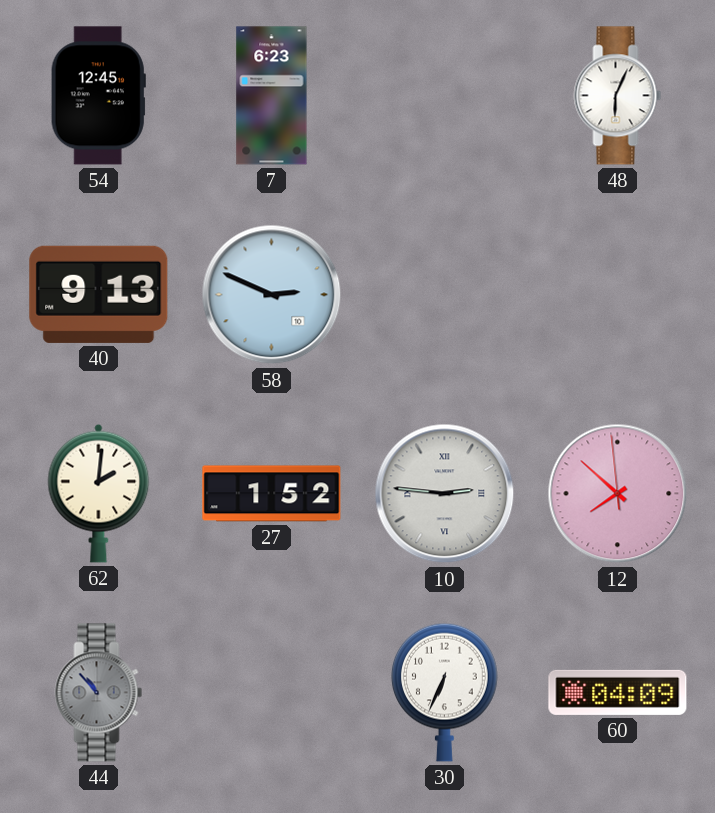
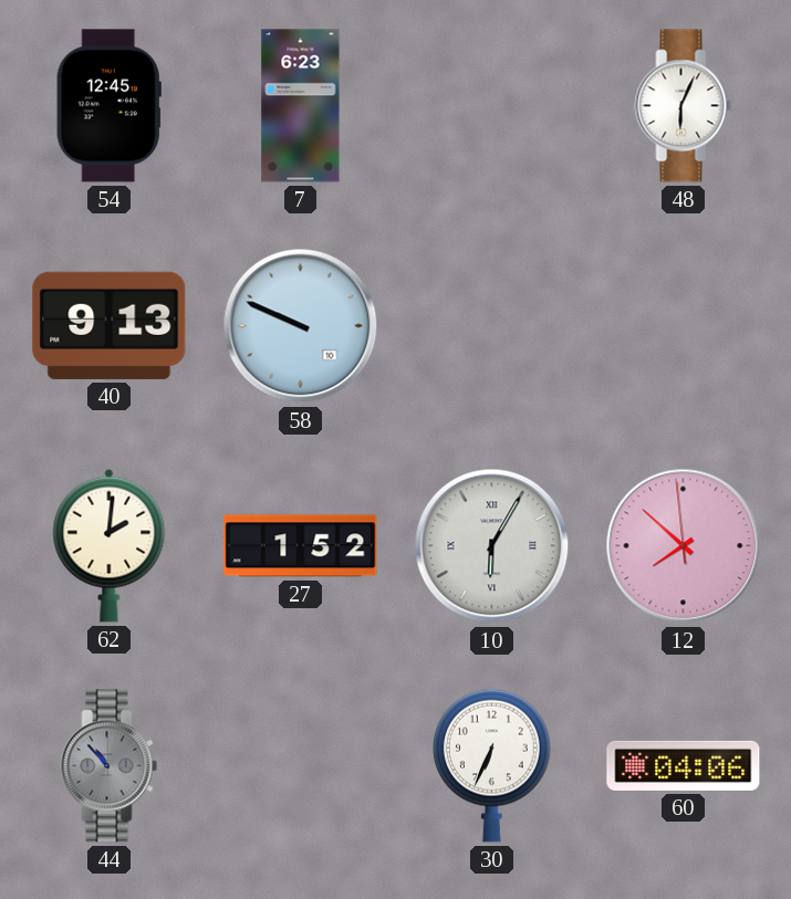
58: 2:49 -> 9:49
10: 2:46 -> 6:05
60: 04:09 -> 04:06
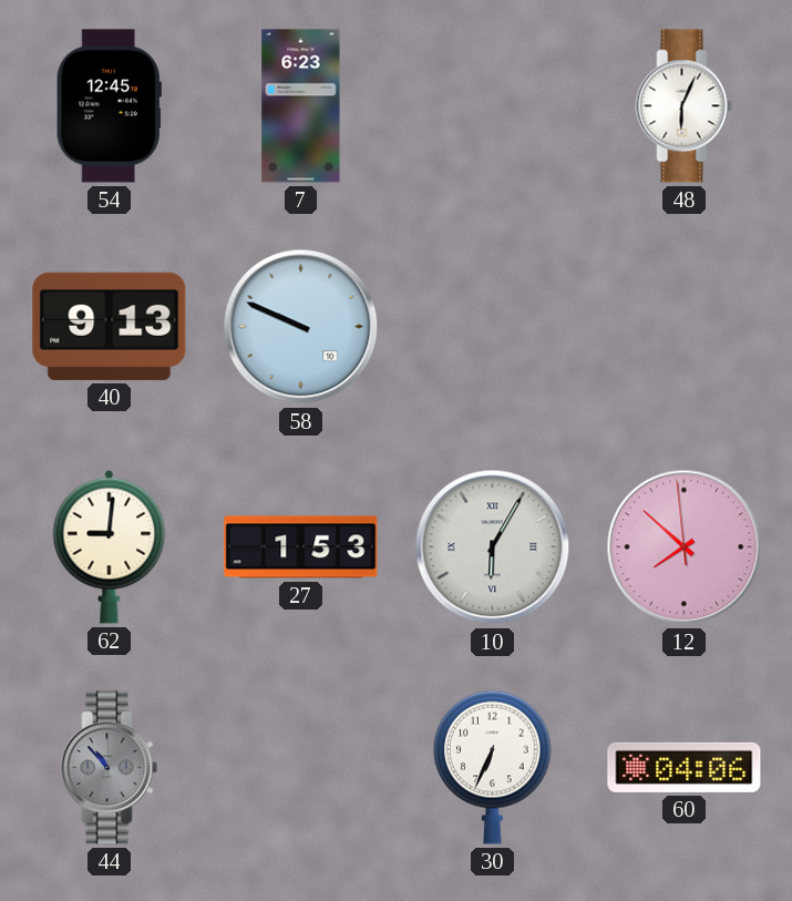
62: 2:01 -> 9:01
27: 1:52 -> 1:53
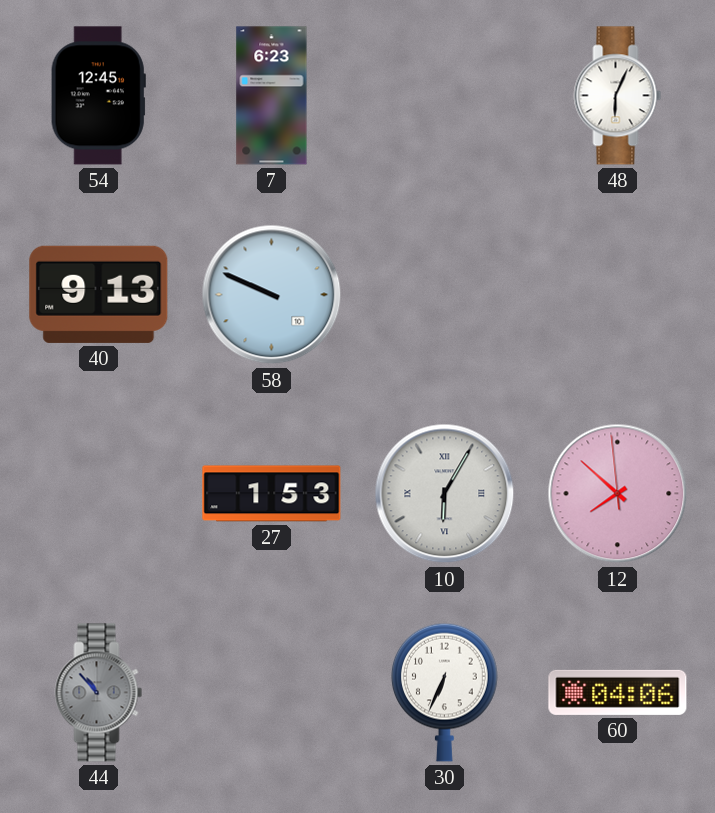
62: 9:01 -> none
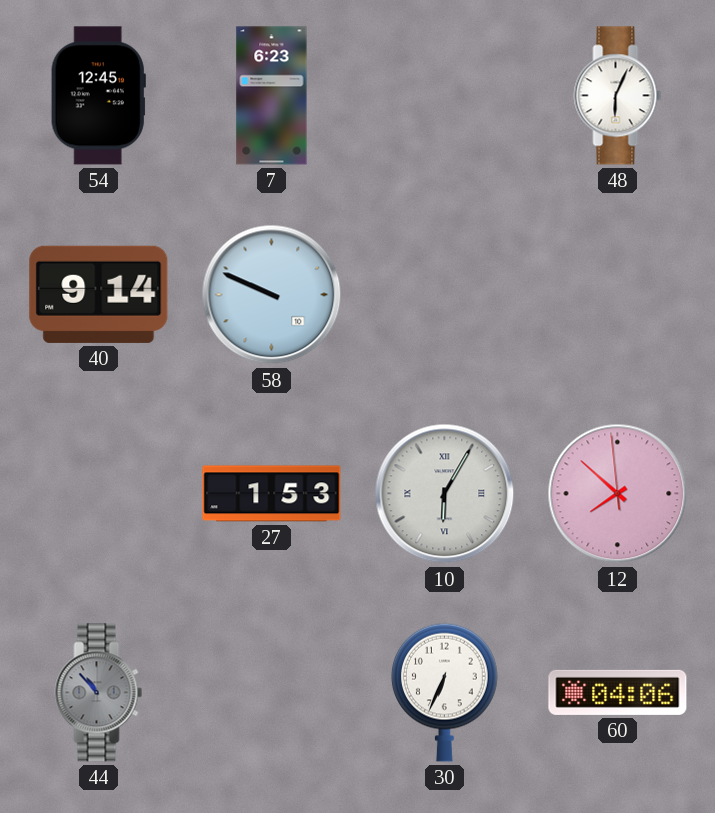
40: 9:13 -> 9:14
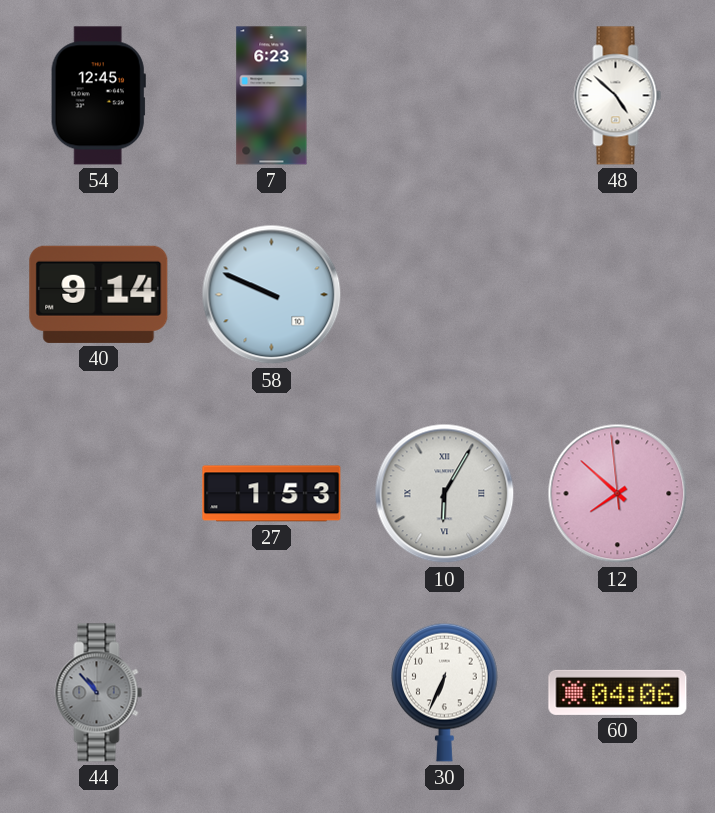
48: 6:04 -> 4:52
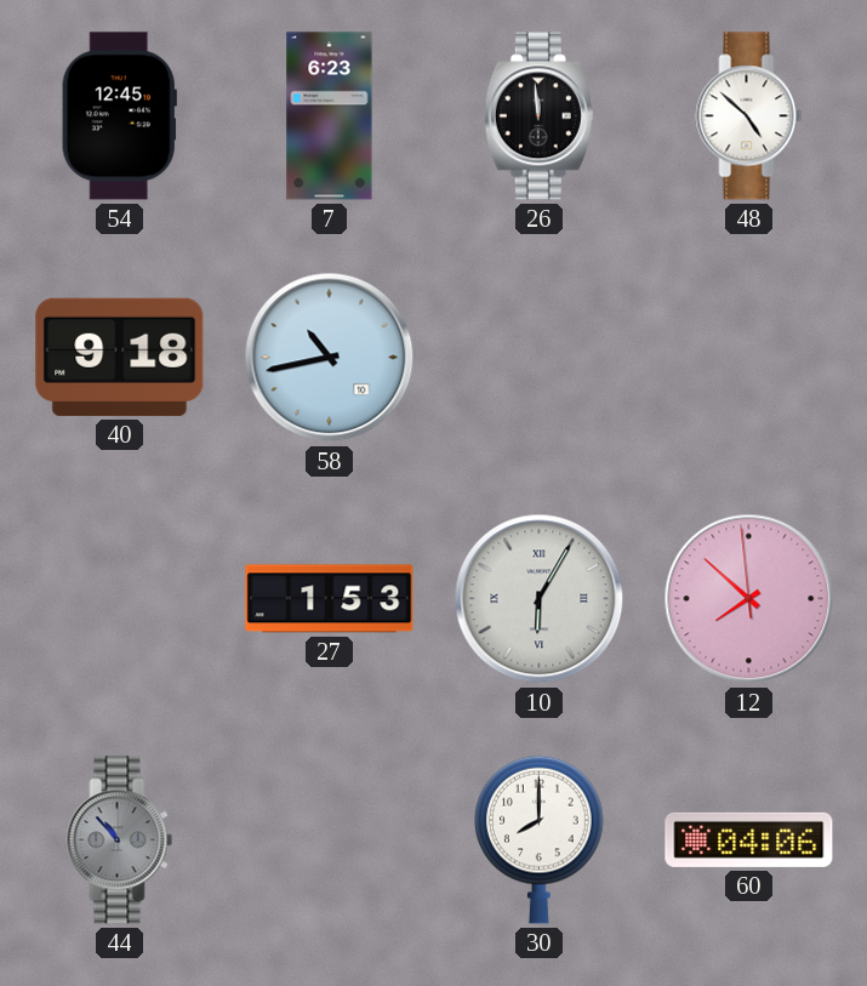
26: none -> 11:59
40: 9:14 -> 9:18
58: 9:49 -> 10:43
30: 6:34 -> 8:00
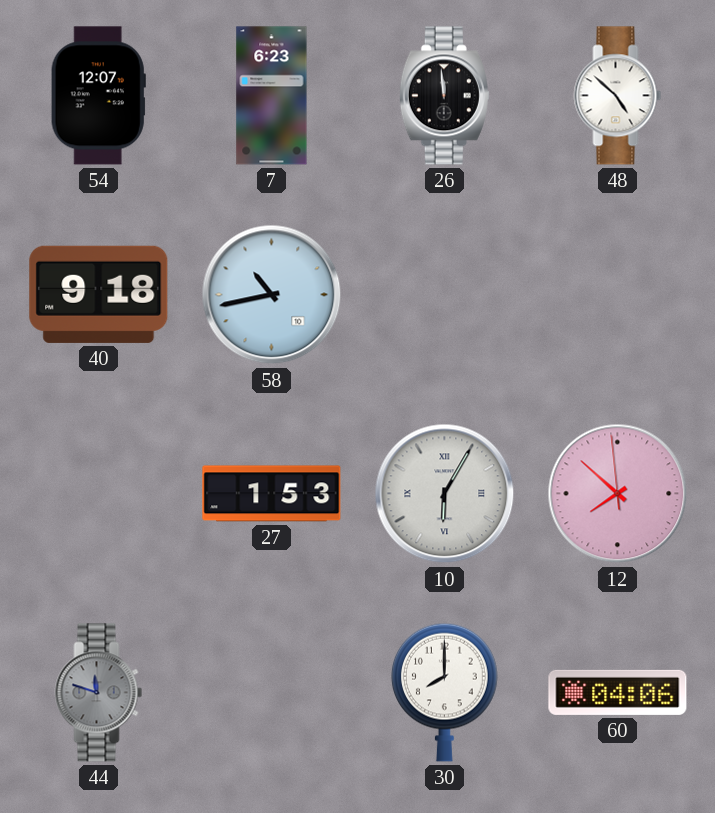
54: 12:45 -> 12:07
44: 10:53 -> 11:48
